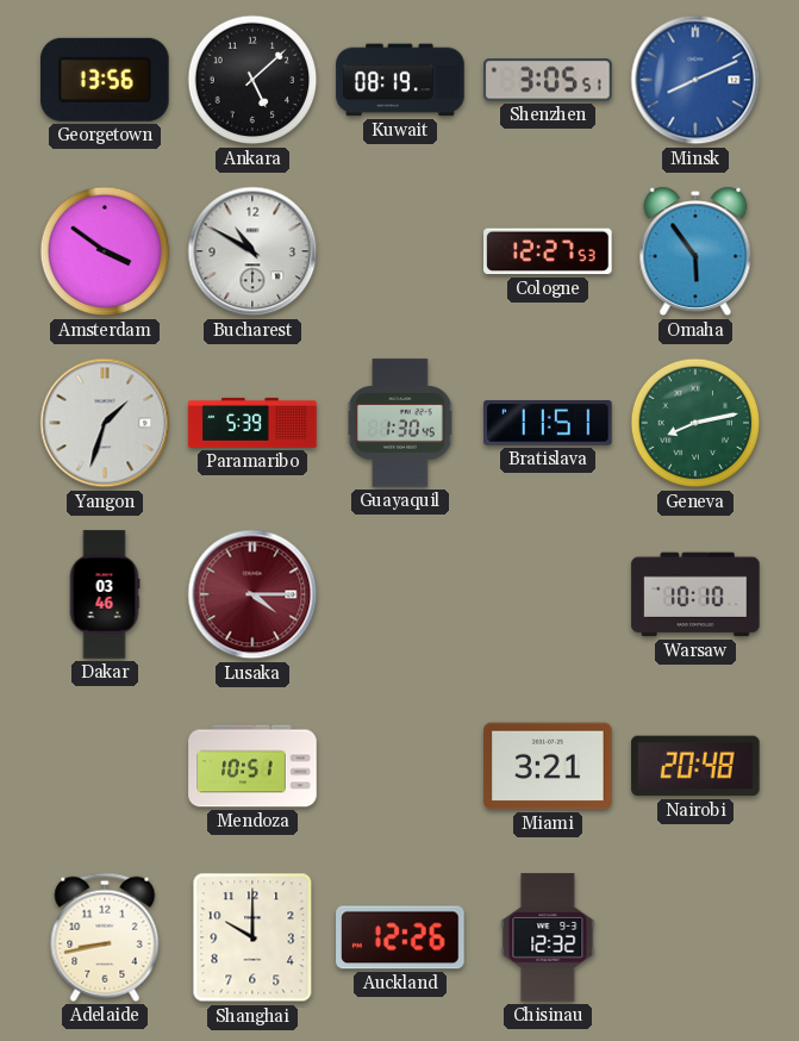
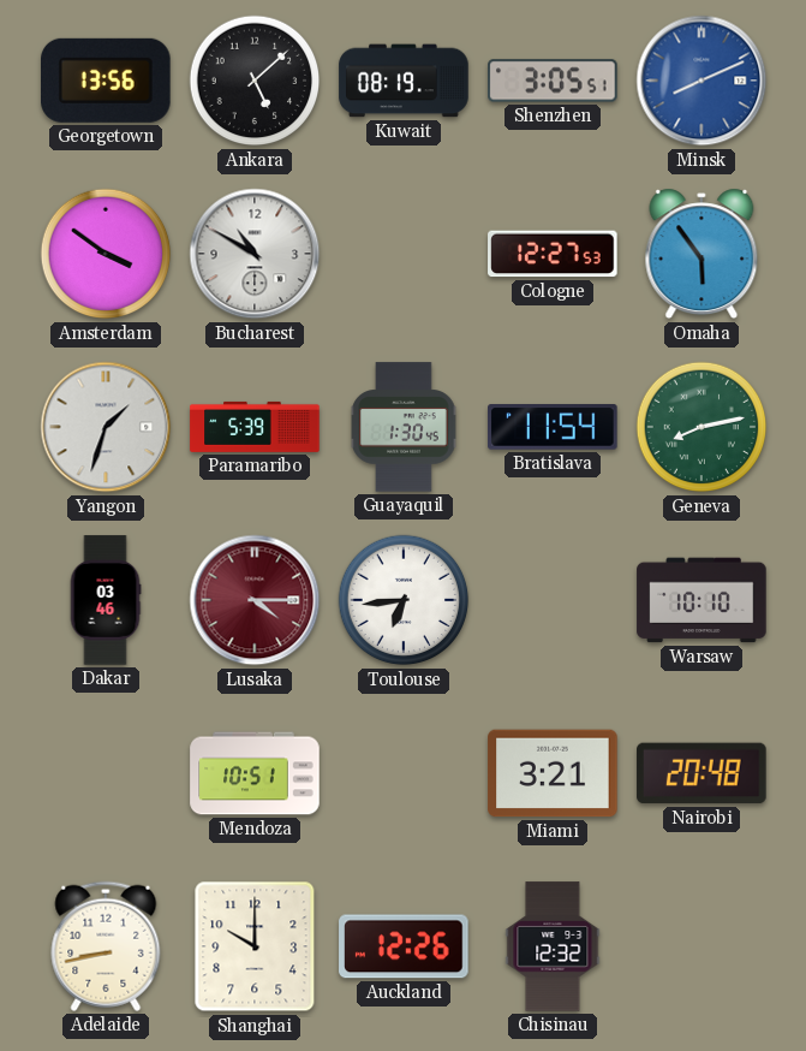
Bratislava: 11:51 -> 11:54
Toulouse: none -> 6:44
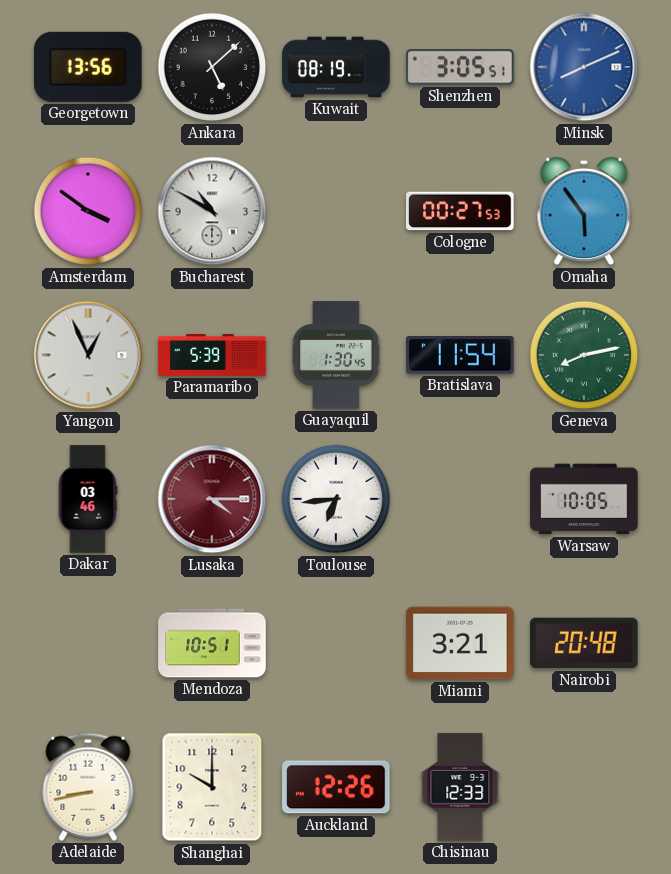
Cologne: 12:27 -> 00:27
Yangon: 1:33 -> 12:56
Warsaw: 10:10 -> 10:05
Chisinau: 12:32 -> 12:33
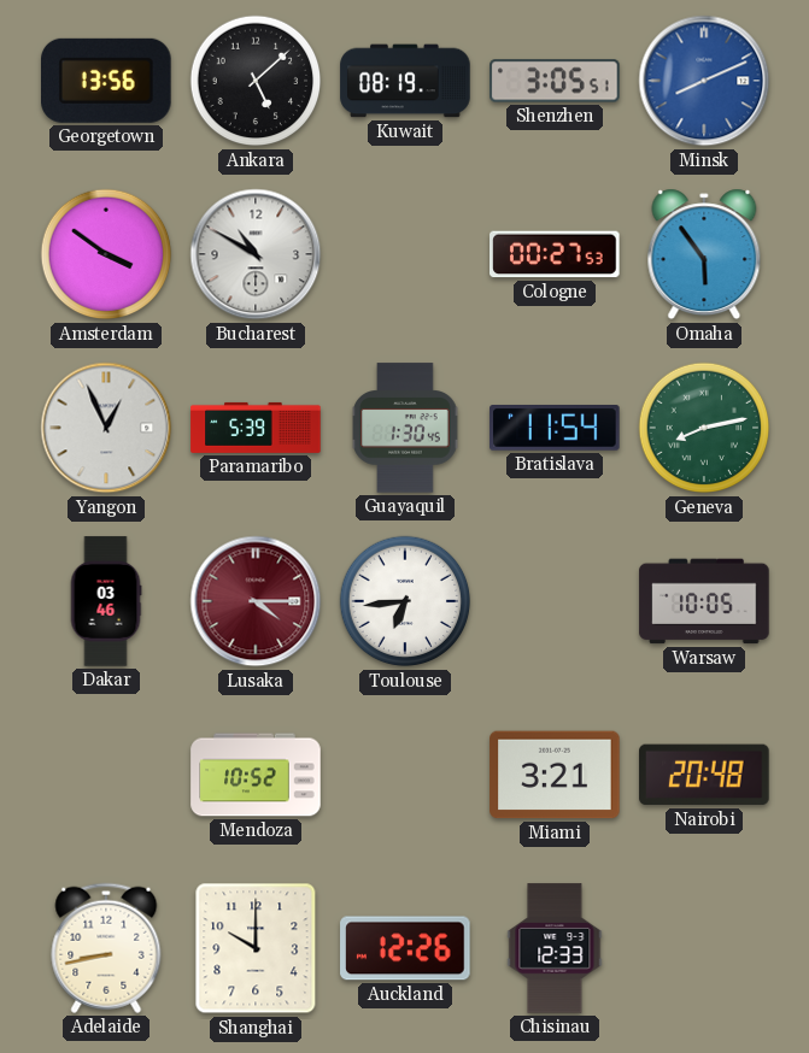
Mendoza: 10:51 -> 10:52
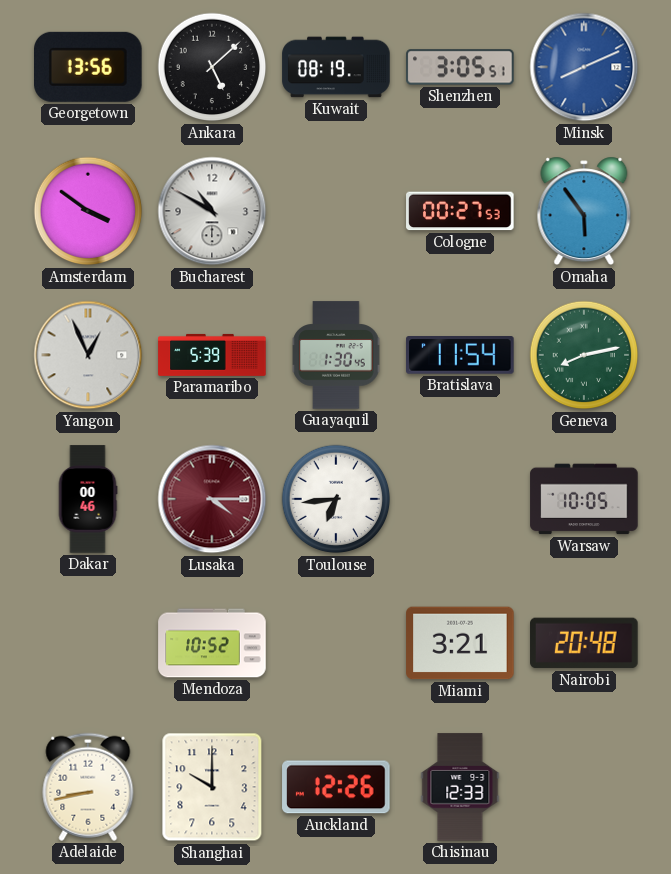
Dakar: 03:46 -> 00:46
